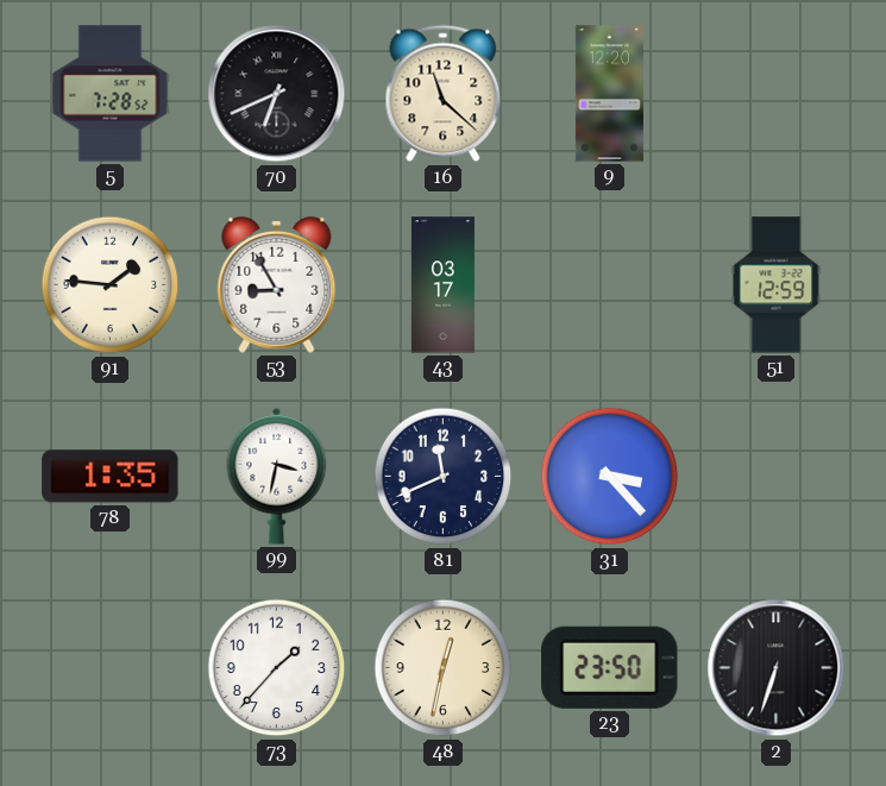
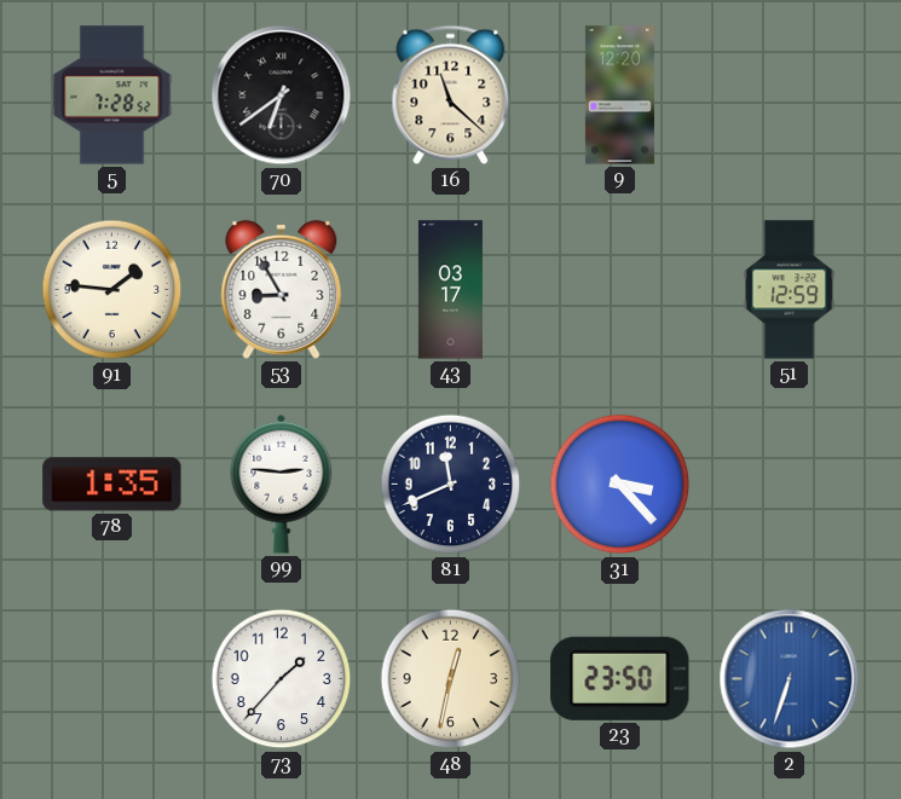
70: 6:41 -> 6:39
99: 3:32 -> 2:46
2 dial: black -> blue
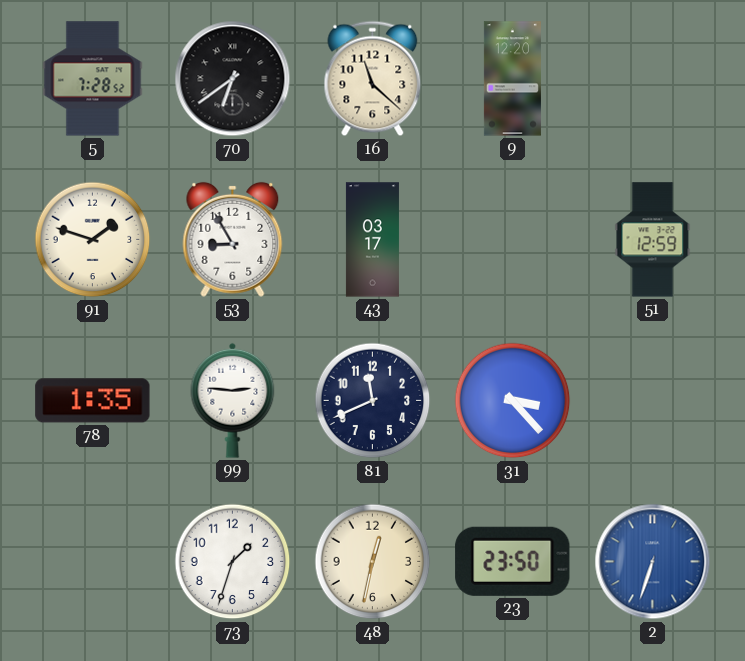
91: 1:46 -> 1:48
73: 1:37 -> 1:33
